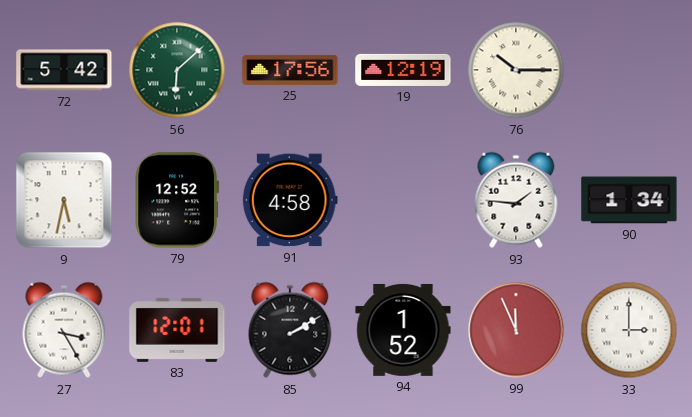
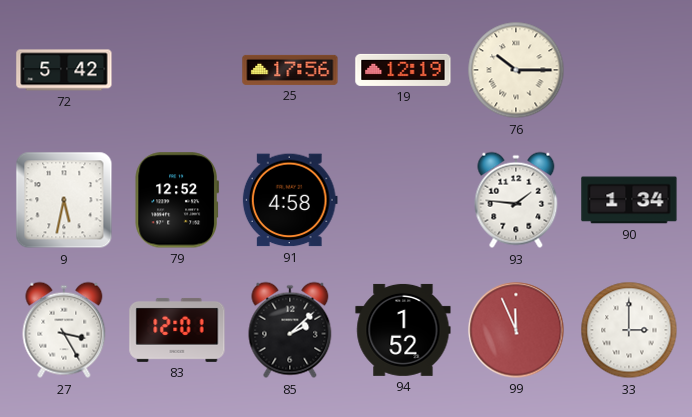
56: 6:08 -> none
85: 2:10 -> 2:08
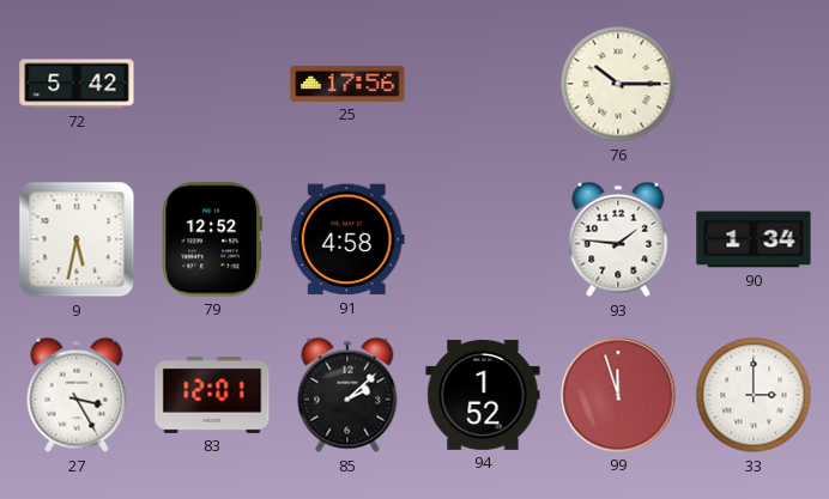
19: 12:19 -> none
99: 11:56 -> 11:57
